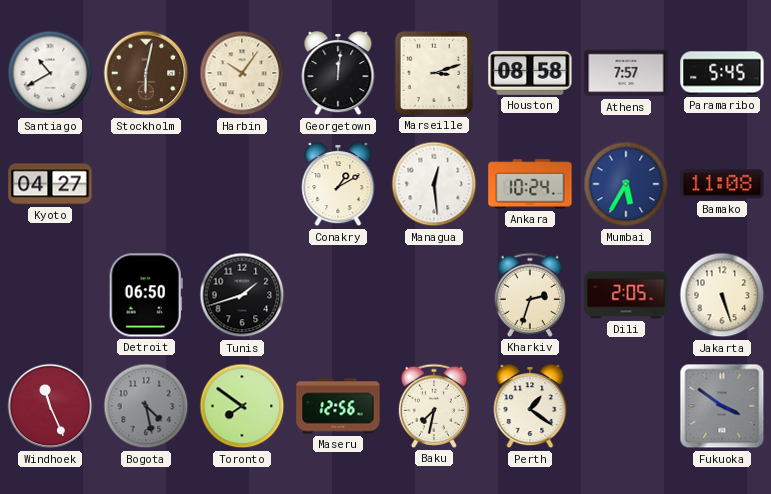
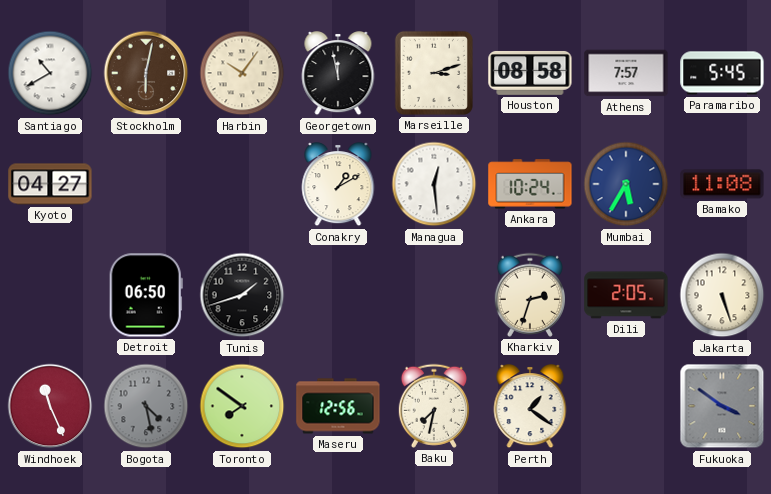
Georgetown: 12:01 -> 11:58
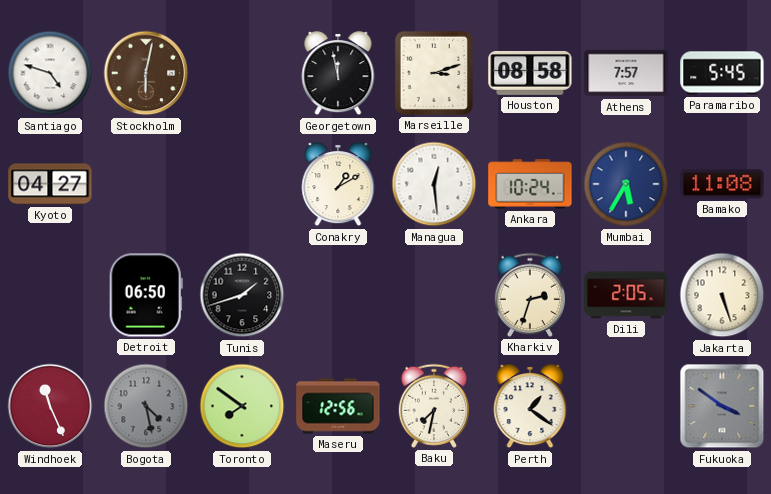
Santiago: 10:40 -> 4:48
Harbin: 10:06 -> none
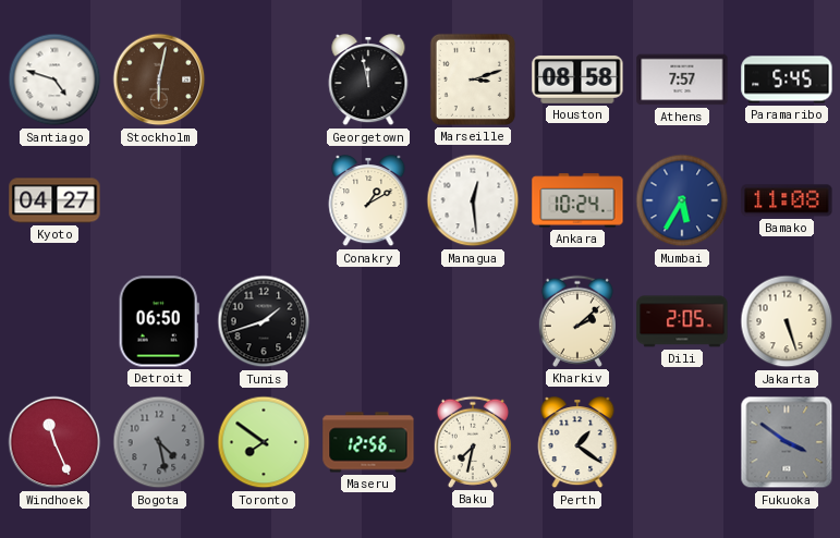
Kharkiv: 2:33 -> 2:08
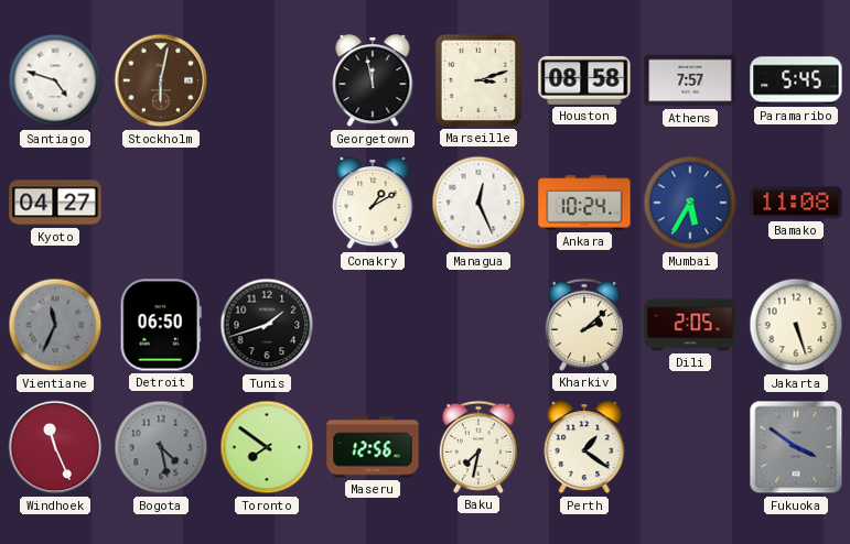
Managua: 12:29 -> 12:26
Vientiane: none -> 11:34
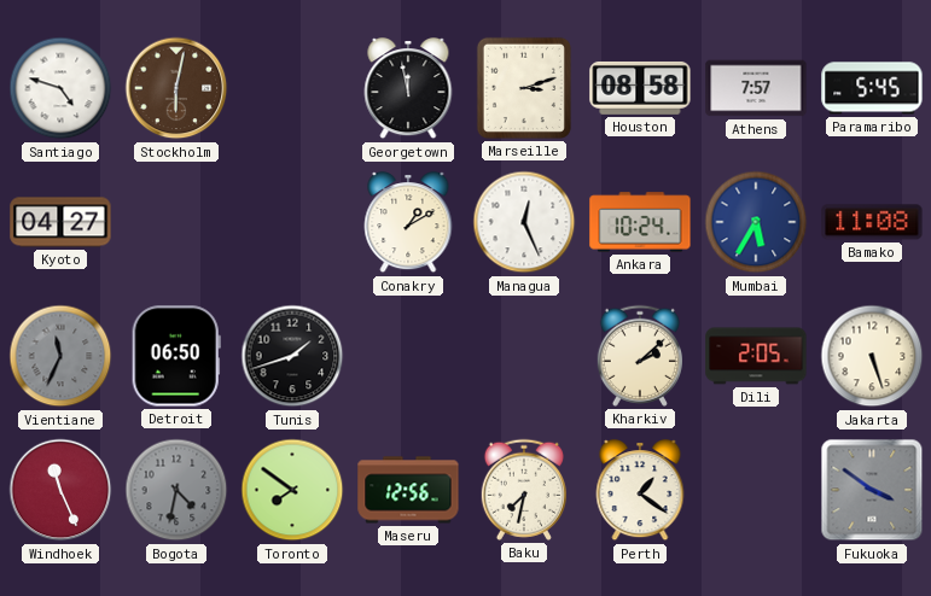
Bogota: 4:28 -> 4:32
